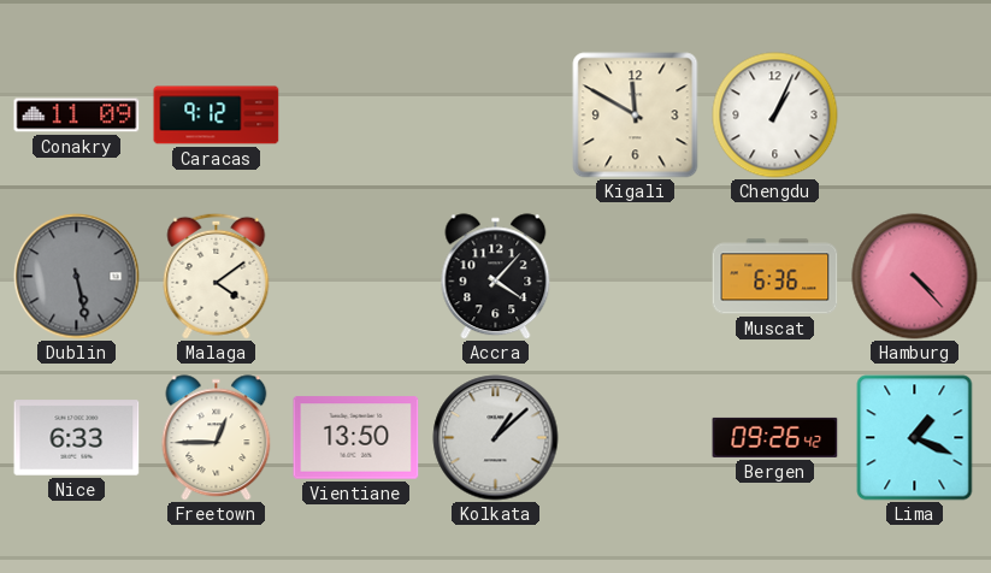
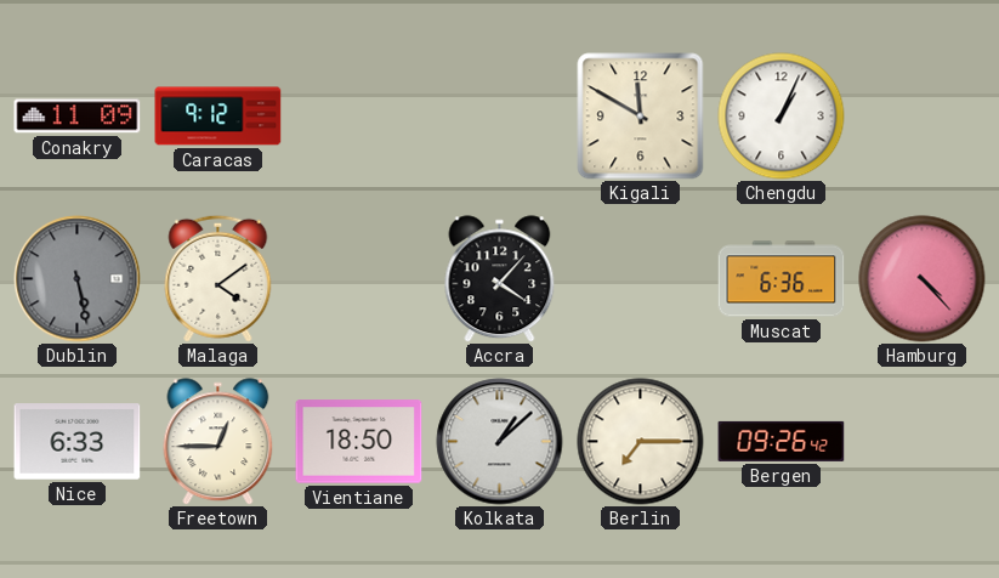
Vientiane: 13:50 -> 18:50
Berlin: none -> 7:15
Lima: 1:19 -> none
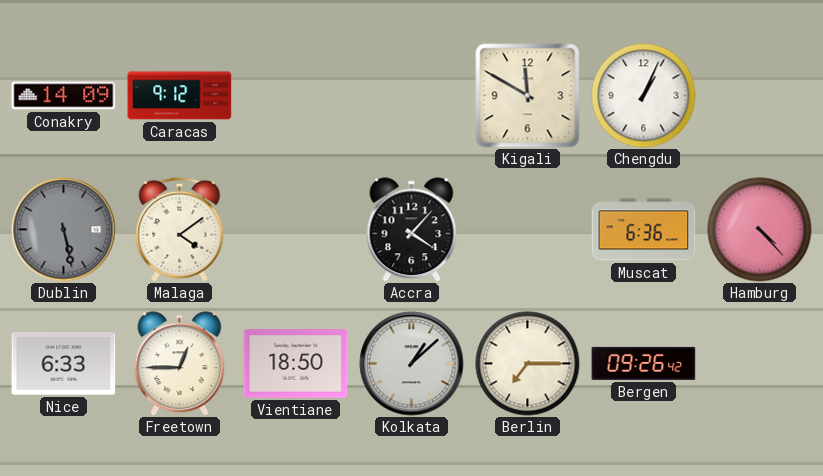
Conakry: 11:09 -> 14:09
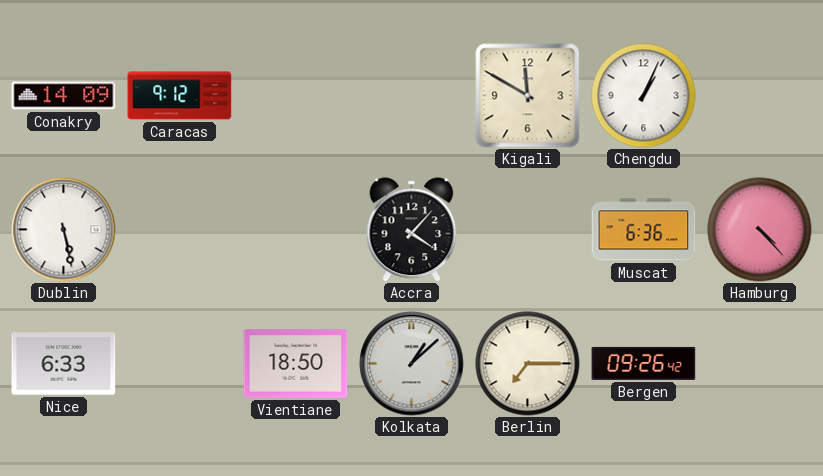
Dublin dial: grey -> white
Malaga: 4:09 -> none
Freetown: 12:45 -> none
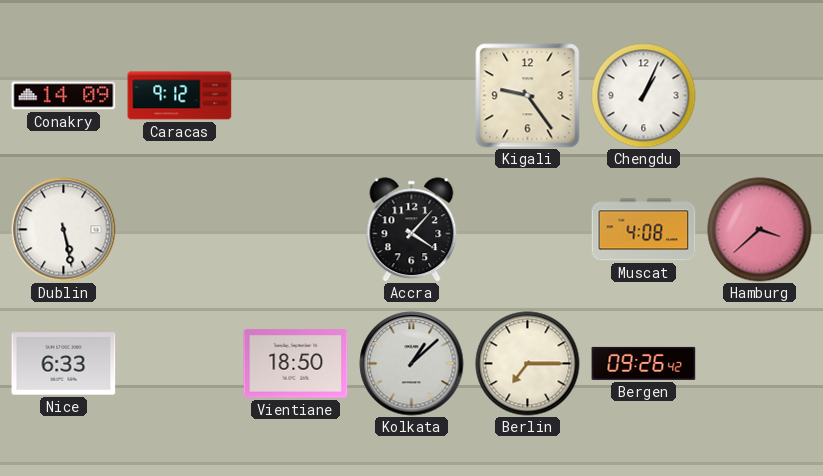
Kigali: 11:50 -> 9:24
Muscat: 6:36 -> 4:08
Hamburg: 4:23 -> 3:38
